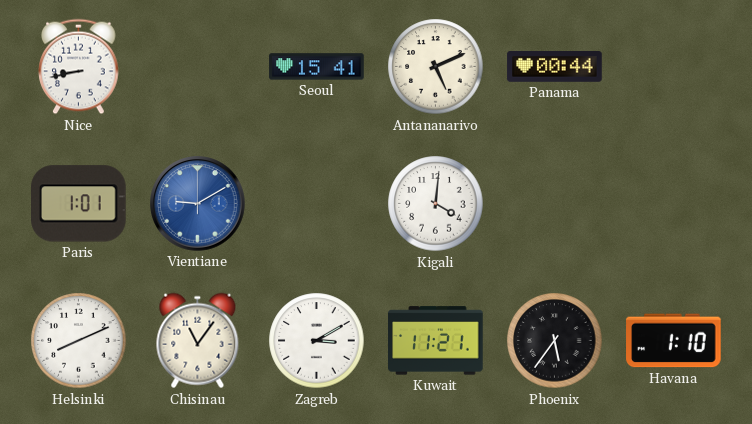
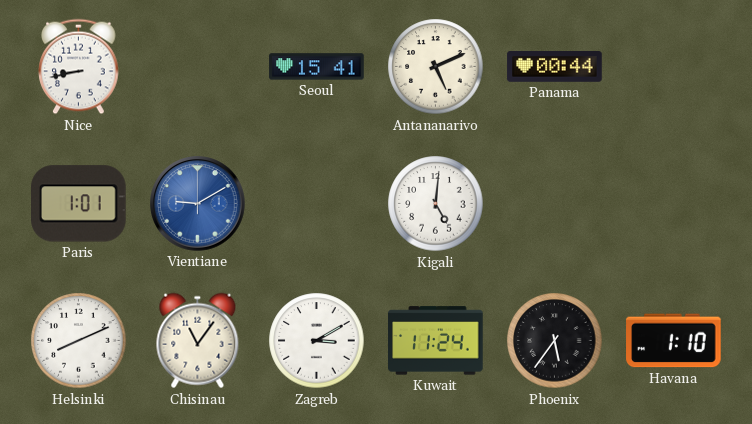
Kigali: 4:01 -> 5:01
Kuwait: 11:21 -> 11:24
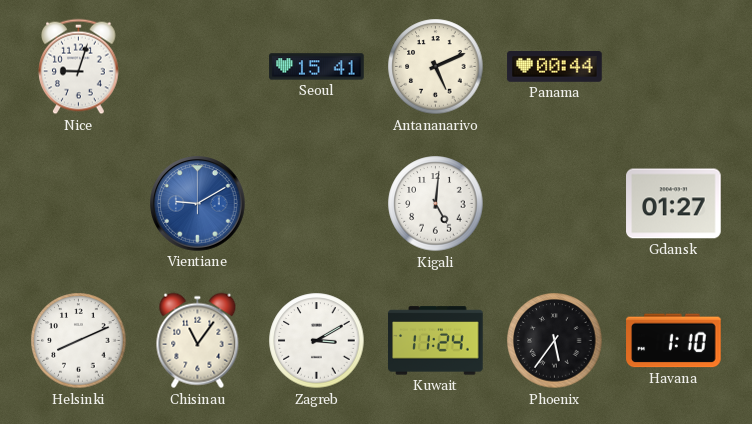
Nice: 8:43 -> 9:03
Paris: 1:01 -> none
Gdansk: none -> 01:27
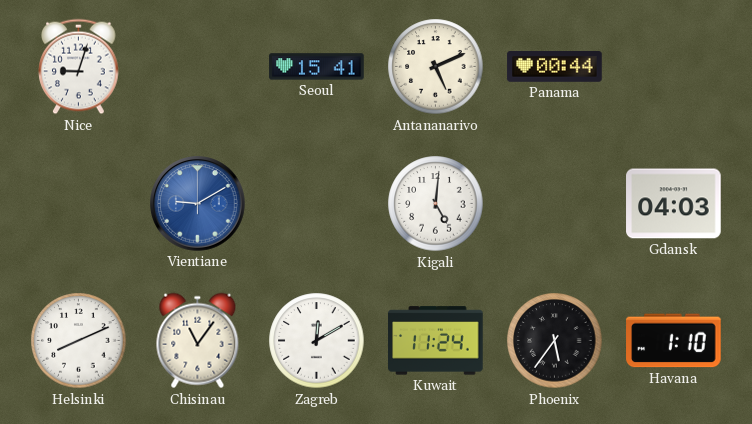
Gdansk: 01:27 -> 04:03
Zagreb: 3:10 -> 12:10
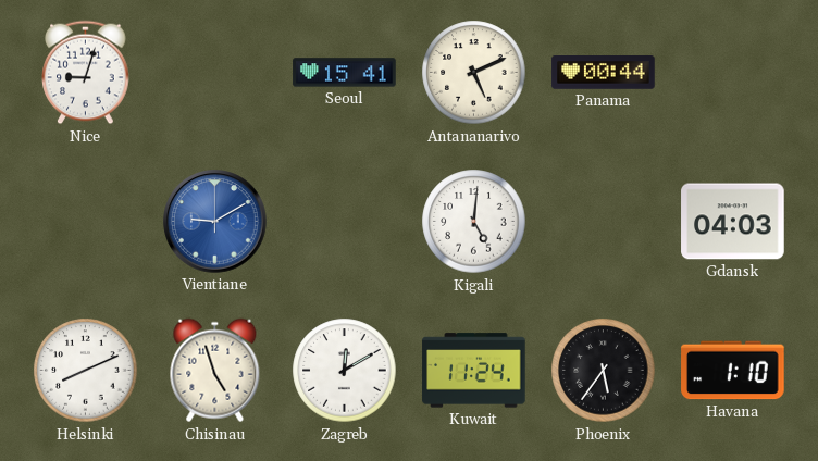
Chisinau: 11:06 -> 4:57
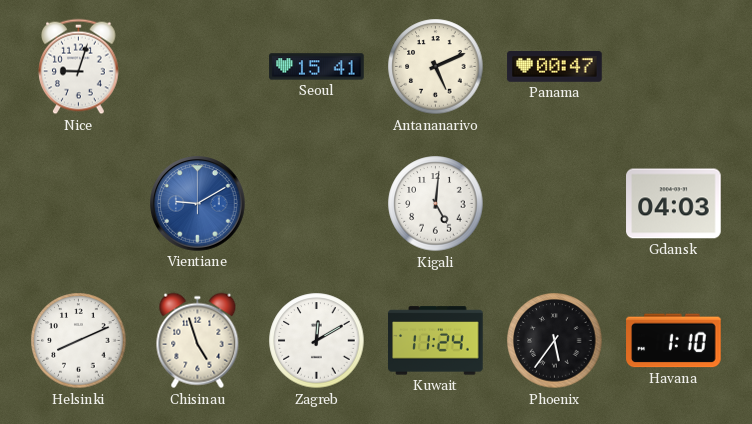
Panama: 00:44 -> 00:47
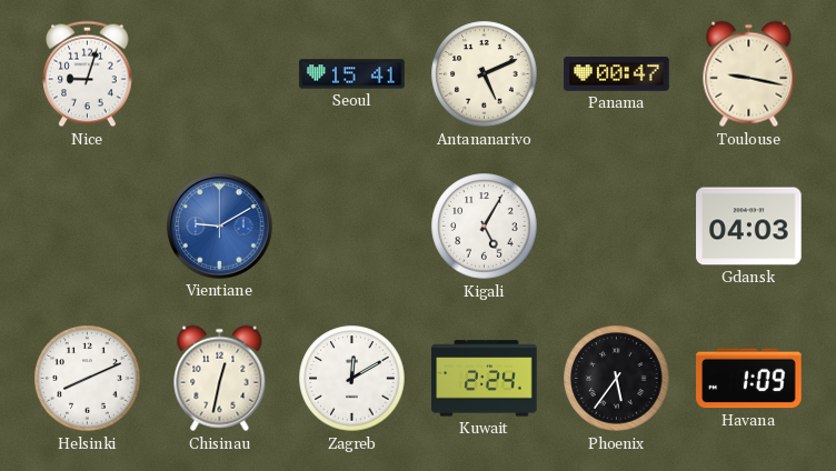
Toulouse: none -> 9:17
Kigali: 5:01 -> 5:05
Chisinau: 4:57 -> 12:32
Kuwait: 11:24 -> 2:24
Havana: 1:10 -> 1:09
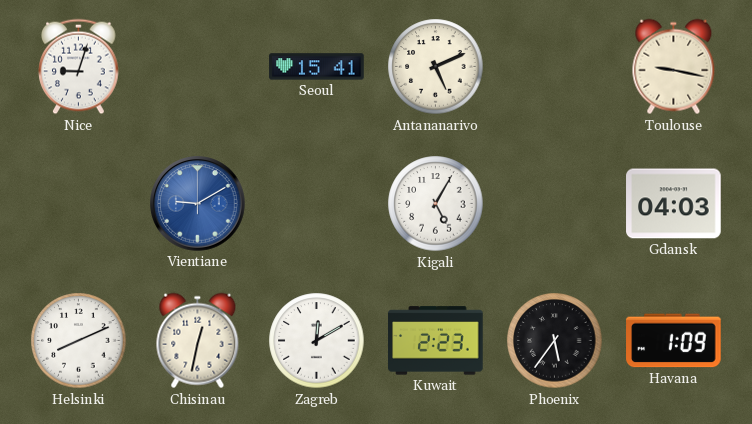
Panama: 00:47 -> none
Kuwait: 2:24 -> 2:23
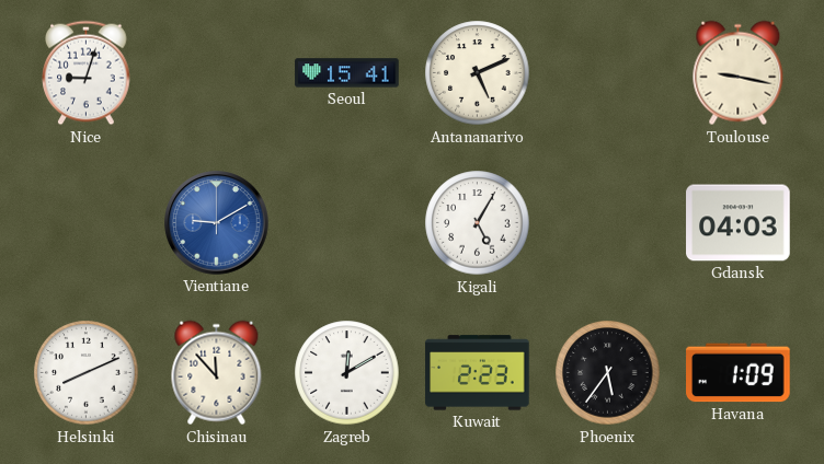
Chisinau: 12:32 -> 11:53
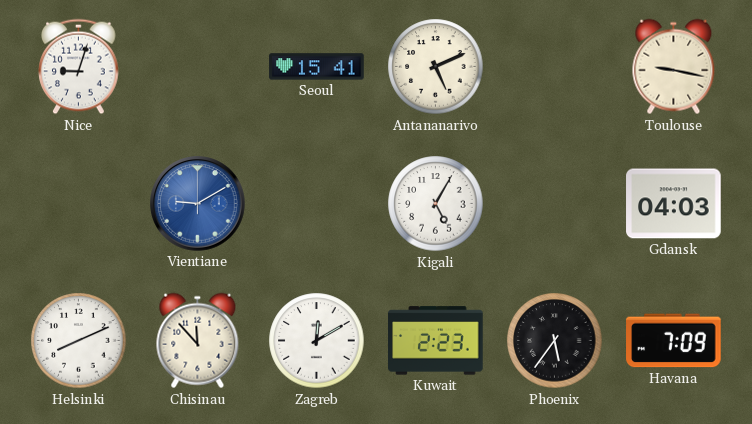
Havana: 1:09 -> 7:09
